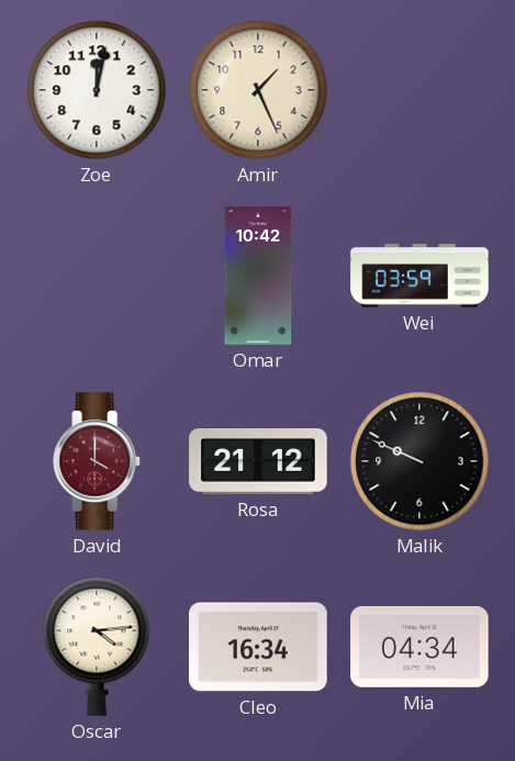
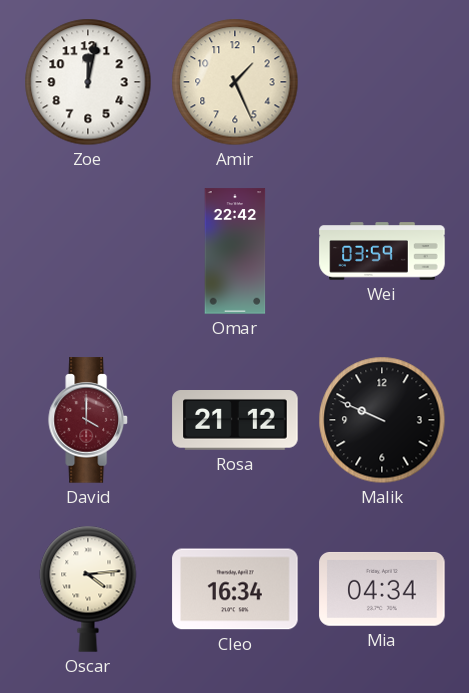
Omar: 10:42 -> 22:42
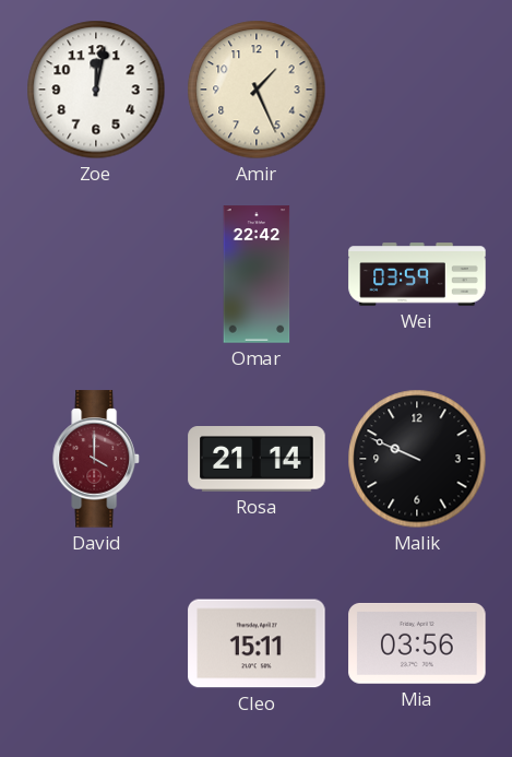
Rosa: 21:12 -> 21:14
Oscar: 4:14 -> none
Cleo: 16:34 -> 15:11
Mia: 04:34 -> 03:56
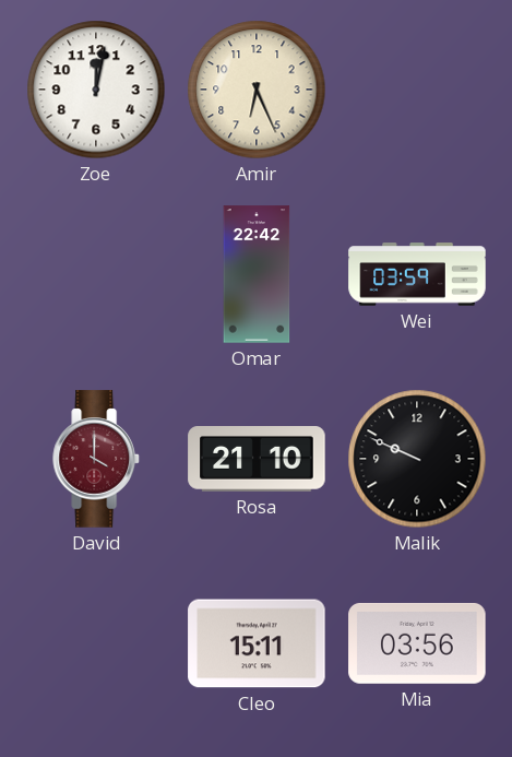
Amir: 1:26 -> 6:26
Rosa: 21:14 -> 21:10
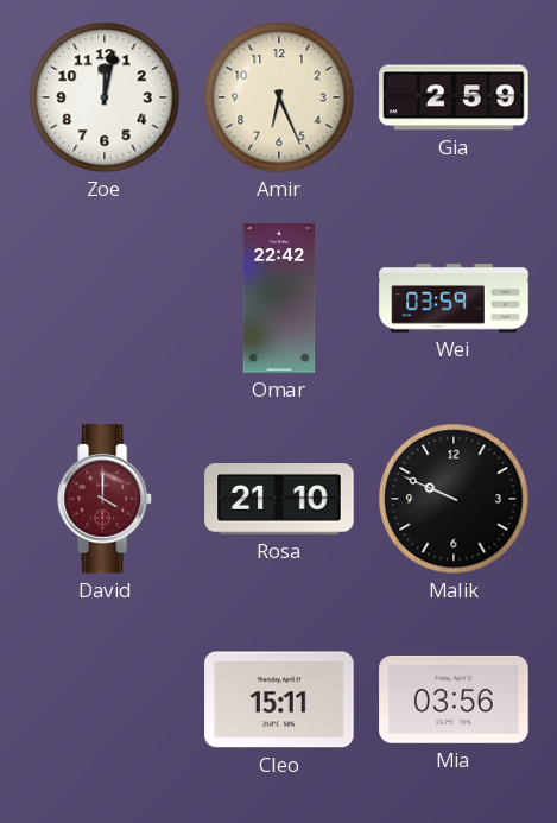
Gia: none -> 2:59
